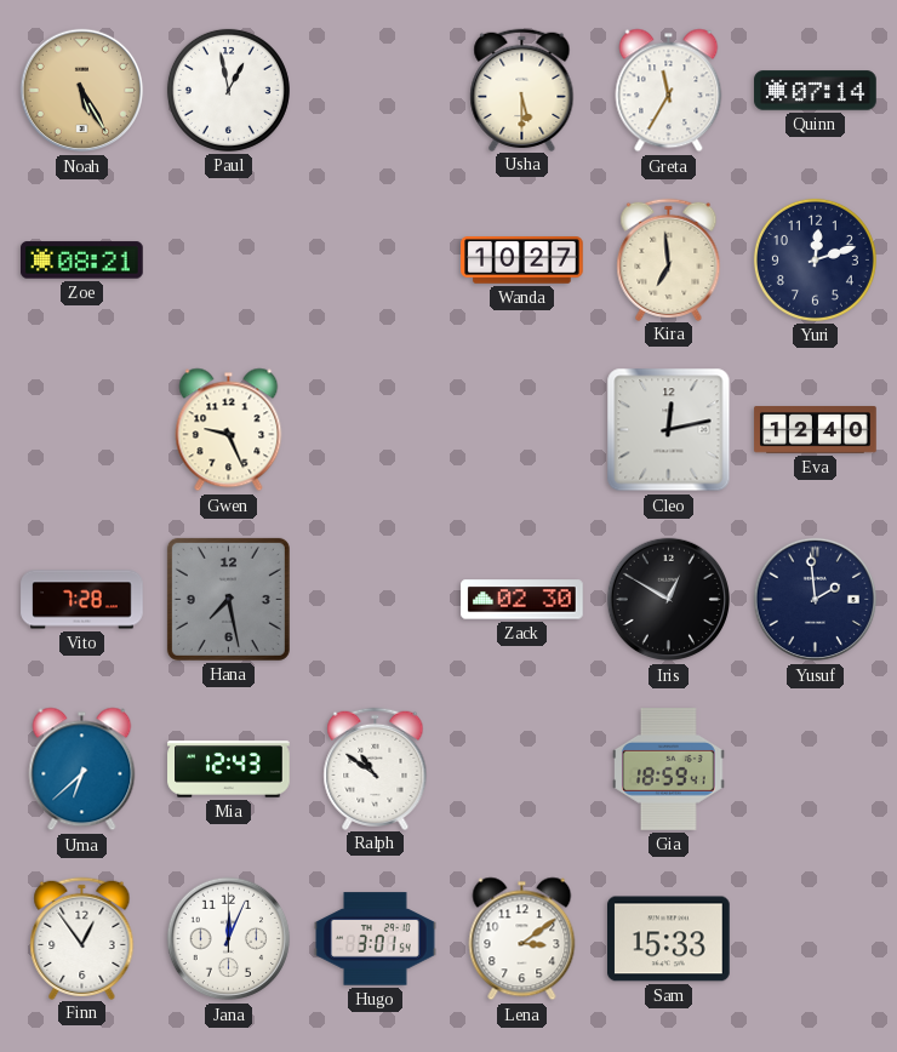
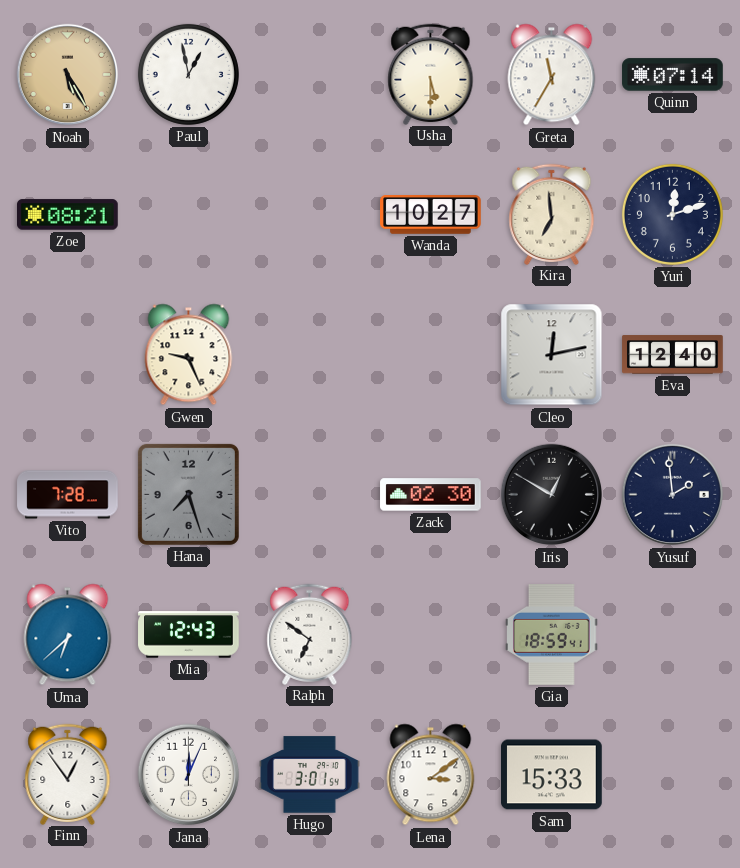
Hana: 7:28 -> 7:27
Ralph: 10:51 -> 6:51
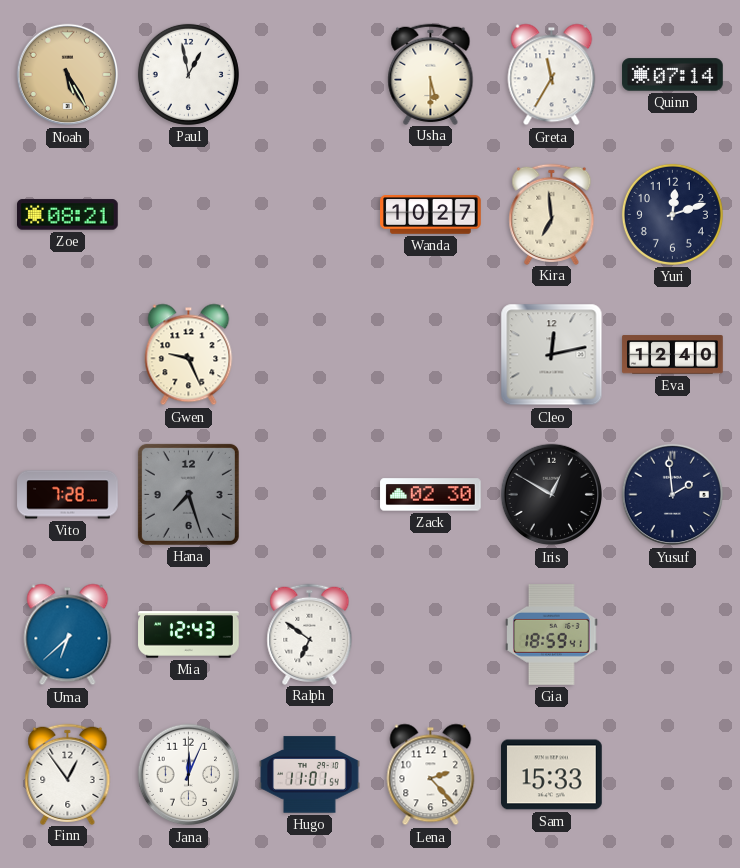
Hugo: 3:01 -> 11:01
Lena: 3:09 -> 2:23
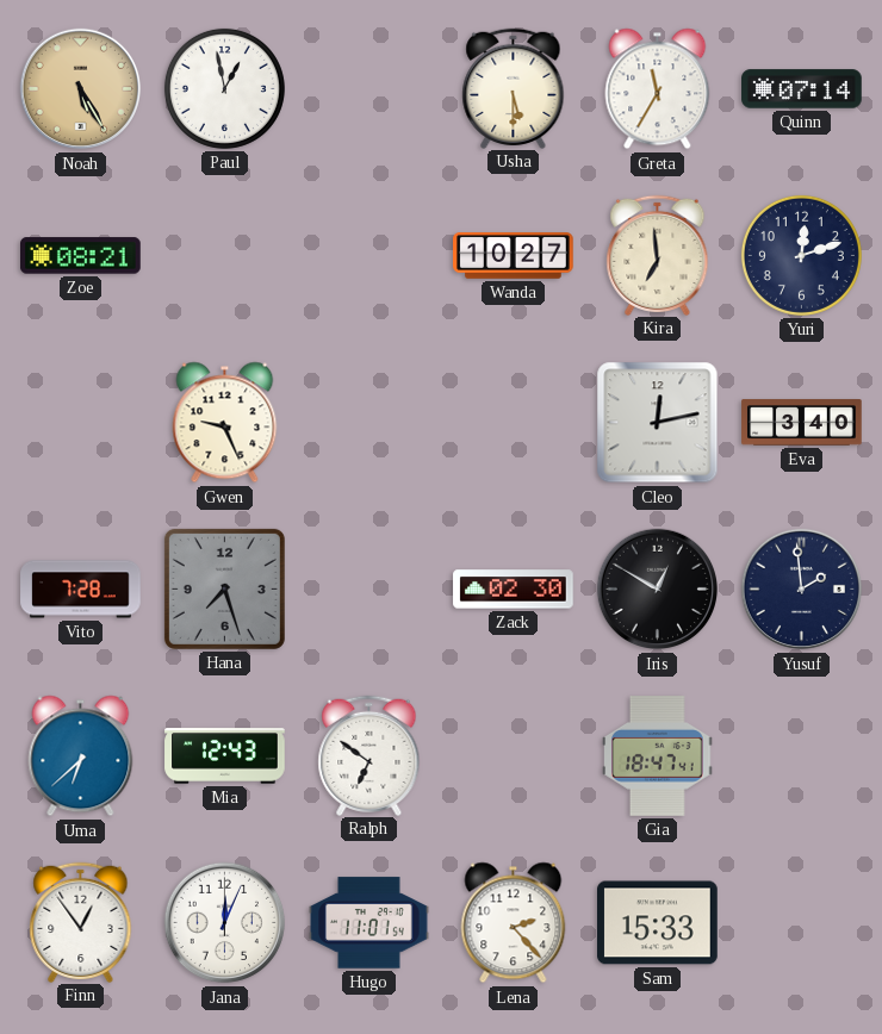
Eva: 12:40 -> 3:40
Gia: 18:59 -> 18:47
